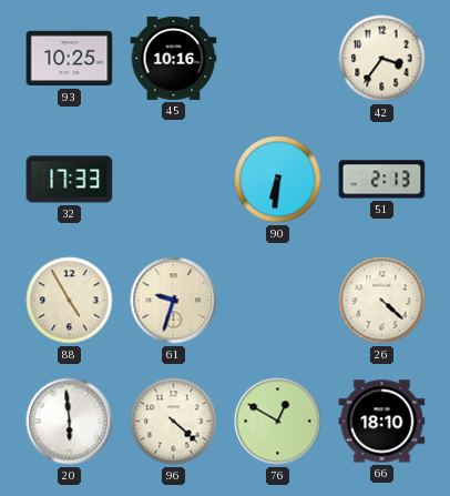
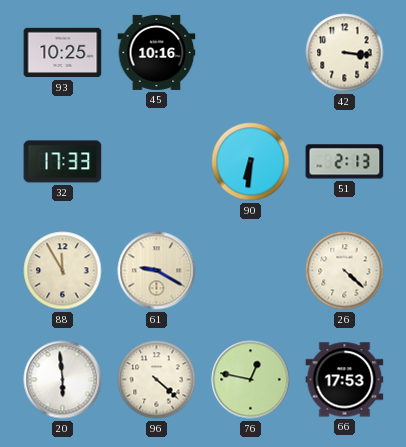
42: 3:36 -> 3:16
88: 4:55 -> 11:55
61: 9:33 -> 9:20
76: 12:50 -> 12:47
66: 18:10 -> 17:53
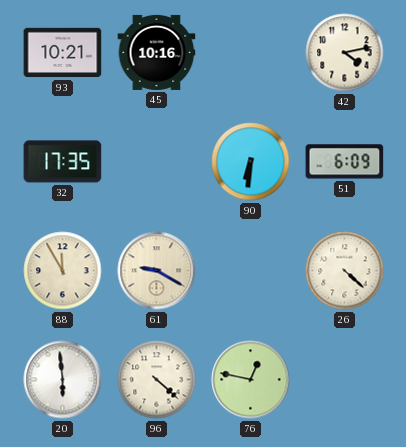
93: 10:25 -> 10:21
42: 3:16 -> 4:13
32: 17:33 -> 17:35
51: 2:13 -> 6:09
66: 17:53 -> none
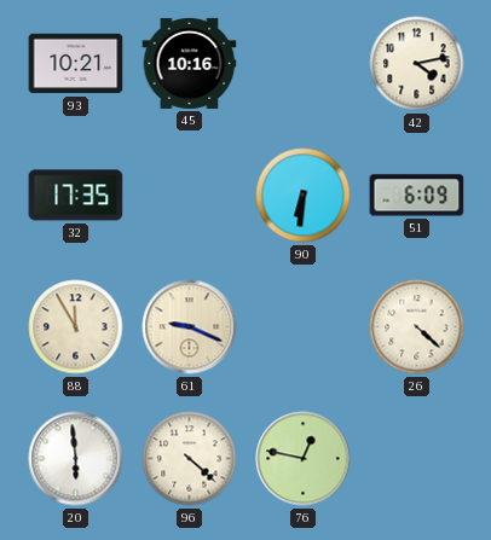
61: 9:20 -> 9:19
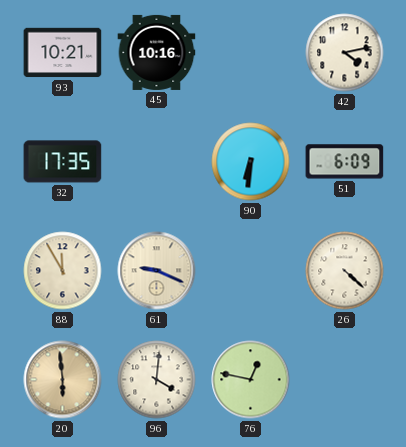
20 dial: white -> champagne
96: 4:22 -> 4:01
